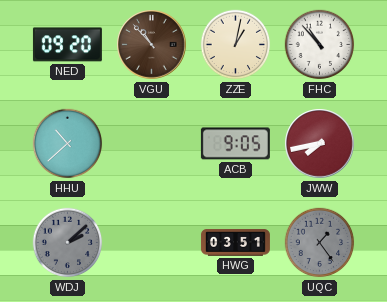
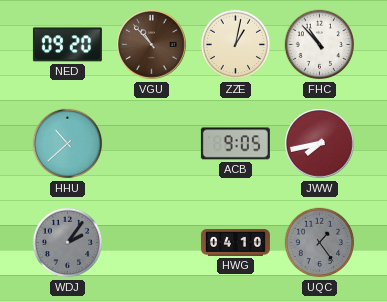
WDJ: 2:08 -> 2:06
HWG: 03:51 -> 04:10
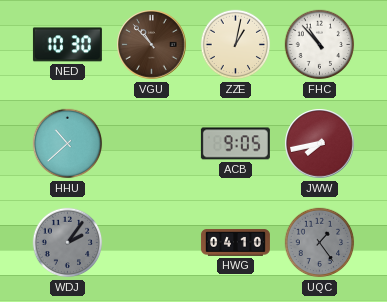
NED: 09:20 -> 10:30
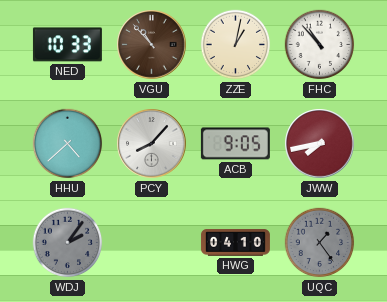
NED: 10:30 -> 10:33
HHU: 10:38 -> 4:38
PCY: none -> 8:07
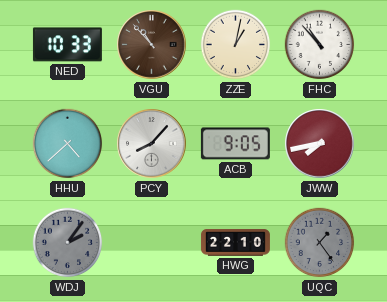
HWG: 04:10 -> 22:10
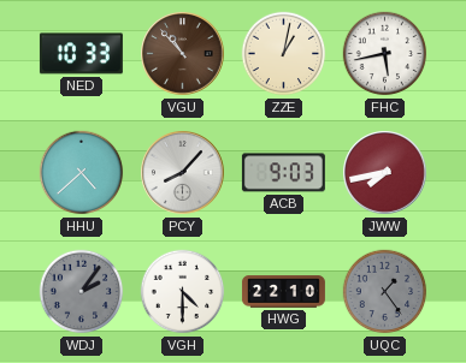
FHC: 10:53 -> 5:43
ACB: 9:05 -> 9:03
VGH: none -> 4:30
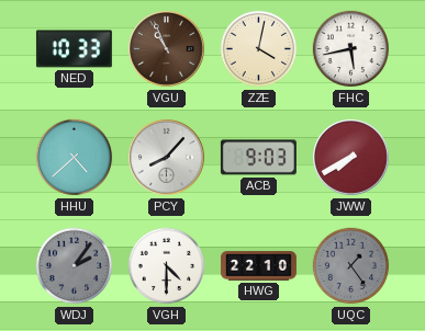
VGU: 10:53 -> 10:56
ZZE: 1:02 -> 4:02
JWW: 7:43 -> 7:40
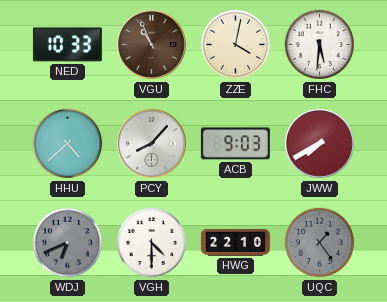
FHC: 5:43 -> 5:31
WDJ: 2:06 -> 6:41
